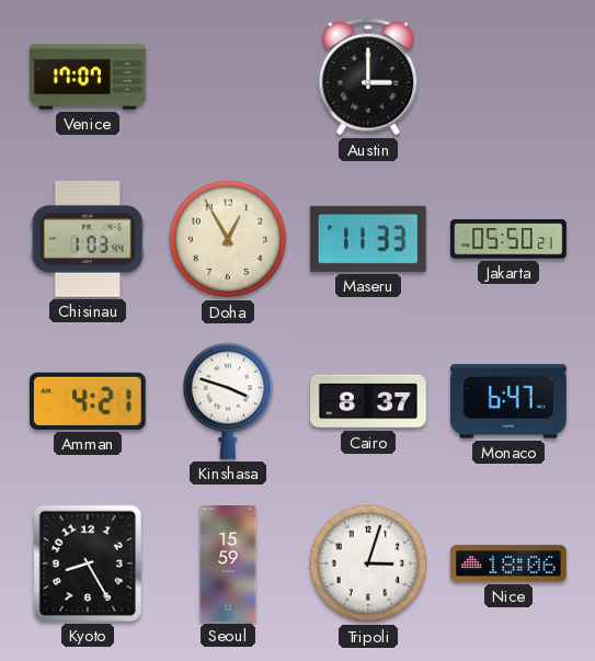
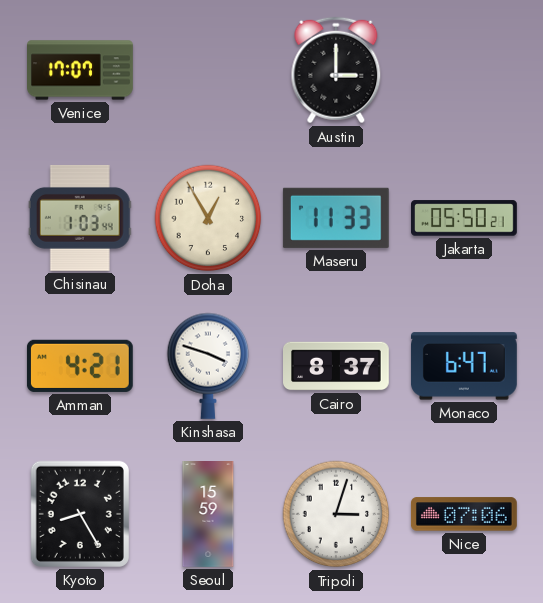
Nice: 18:06 -> 07:06
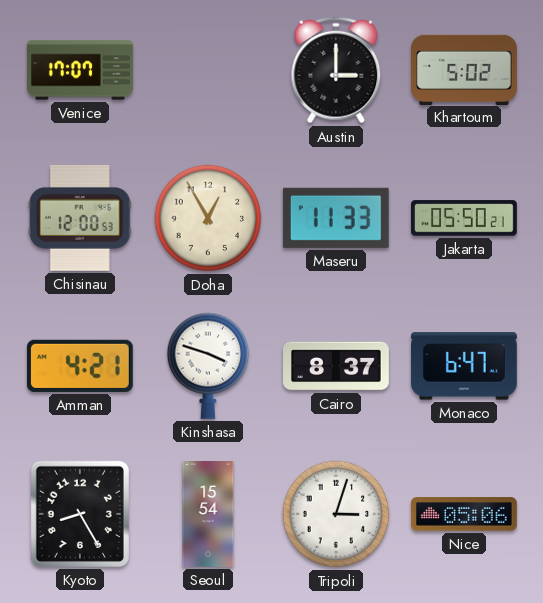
Khartoum: none -> 5:02
Chisinau: 1:03 -> 12:00
Seoul: 15:59 -> 15:54
Nice: 07:06 -> 05:06
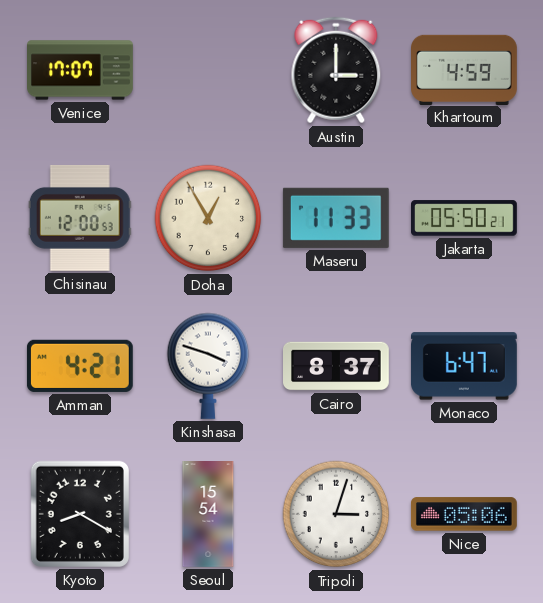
Khartoum: 5:02 -> 4:59
Kyoto: 8:25 -> 8:20
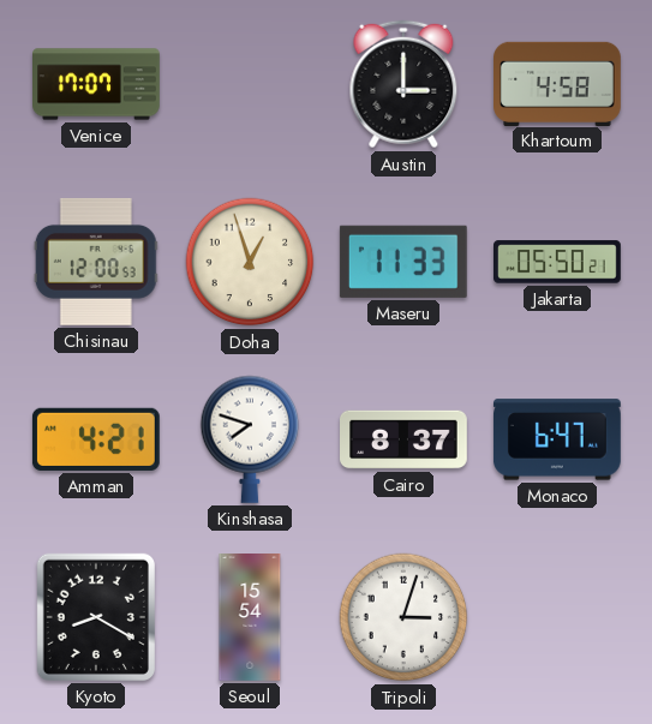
Khartoum: 4:59 -> 4:58
Doha: 12:55 -> 12:57
Kinshasa: 3:48 -> 7:48
Nice: 05:06 -> none
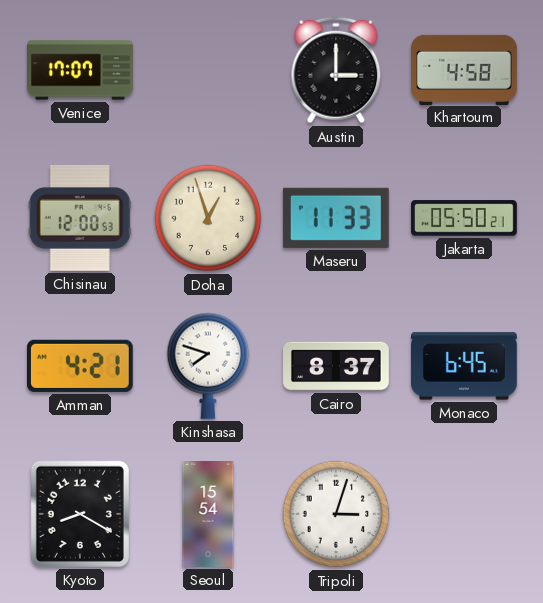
Monaco: 6:47 -> 6:45
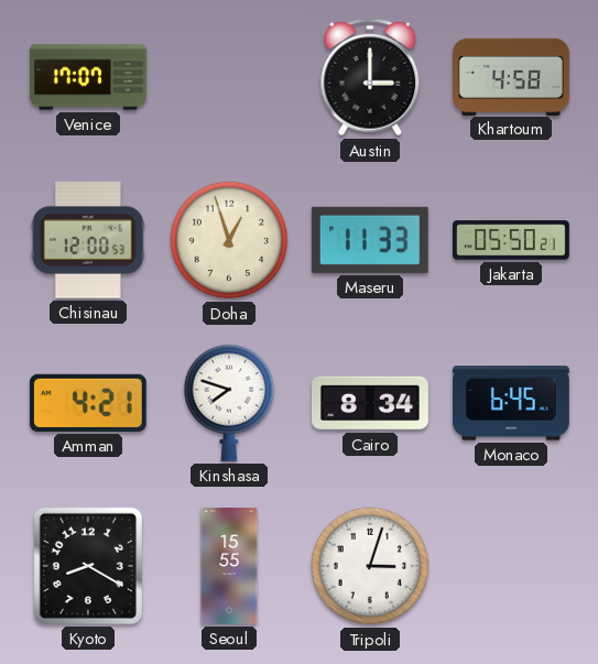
Cairo: 8:37 -> 8:34
Seoul: 15:54 -> 15:55
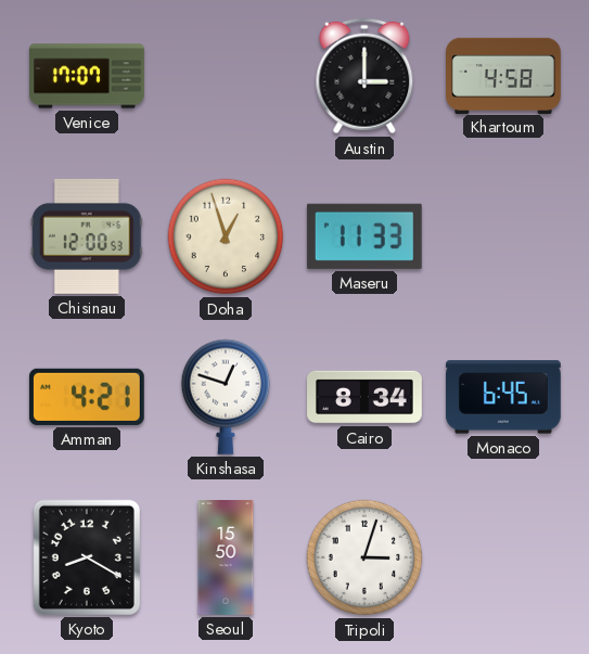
Jakarta: 05:50 -> none
Kinshasa: 7:48 -> 12:48
Seoul: 15:55 -> 15:50
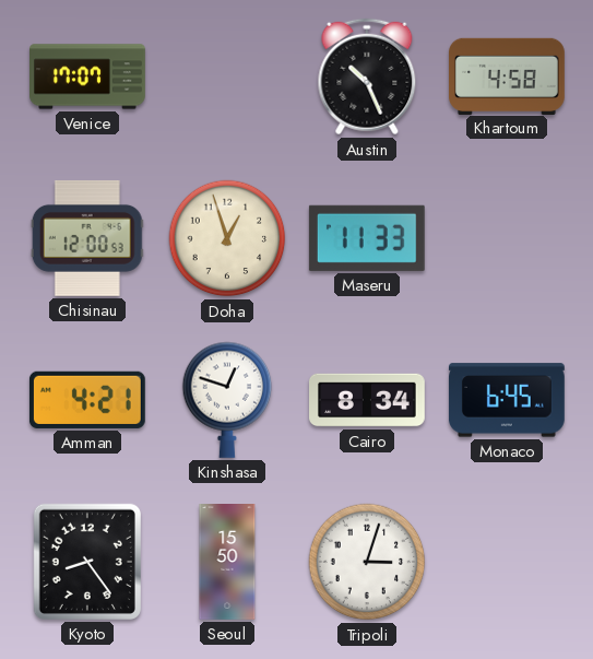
Austin: 3:00 -> 10:26
Kyoto: 8:20 -> 8:24
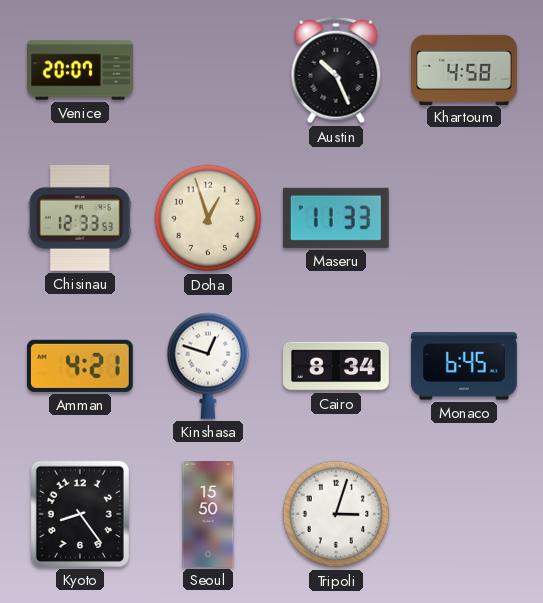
Venice: 17:07 -> 20:07
Chisinau: 12:00 -> 12:33
